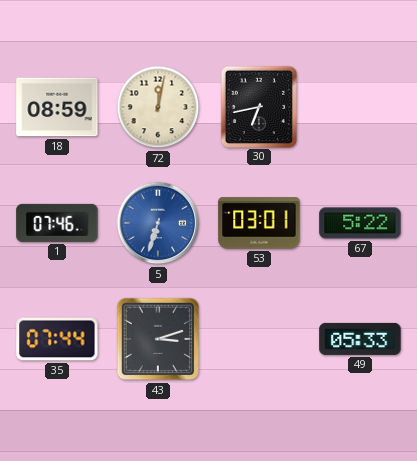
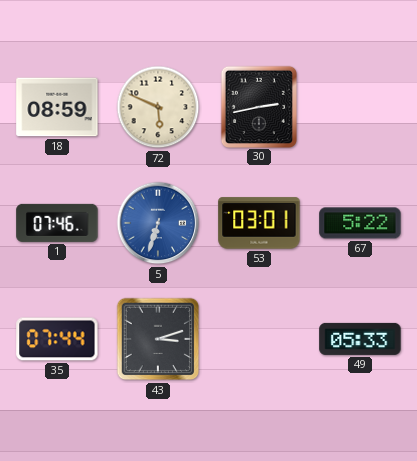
72: 12:02 -> 5:49
30: 6:43 -> 2:43
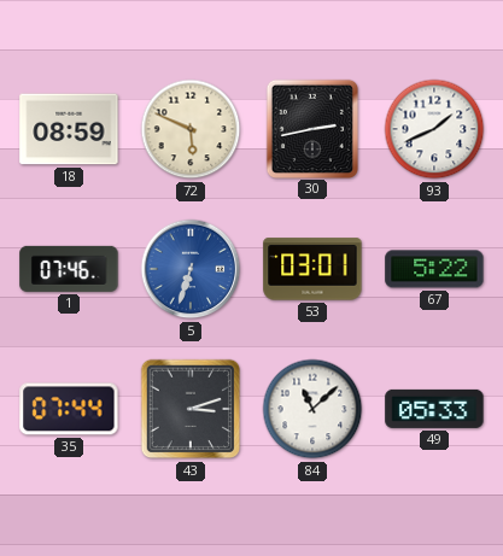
93: none -> 1:41
84: none -> 11:08
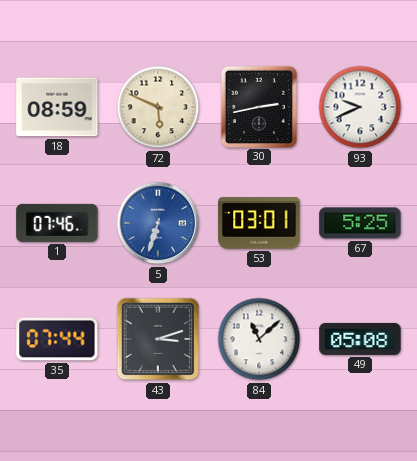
93: 1:41 -> 9:41
67: 5:22 -> 5:25
49: 05:33 -> 05:08
